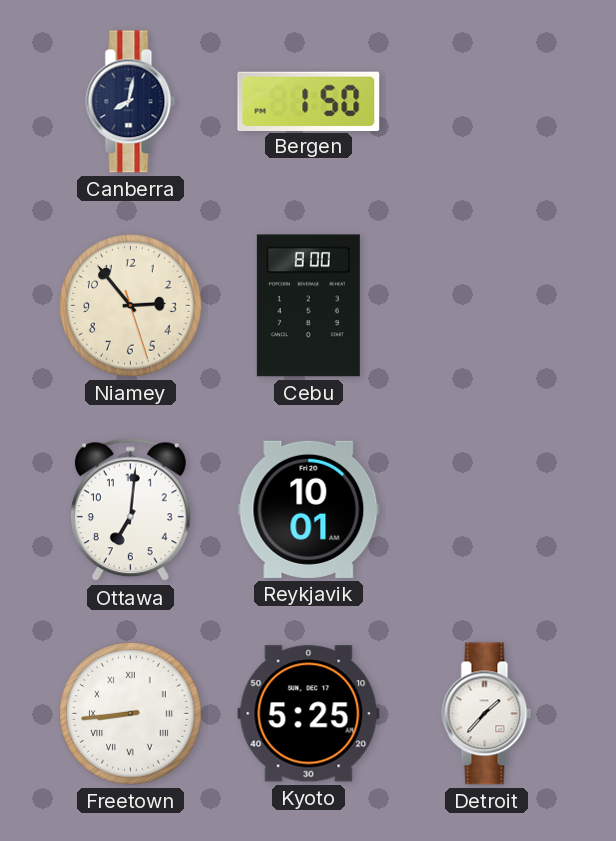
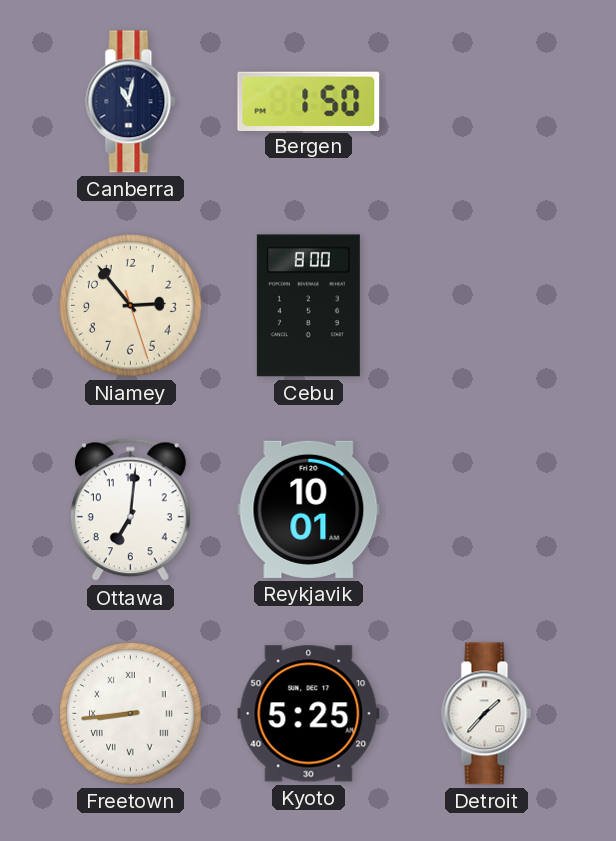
Canberra: 8:02 -> 11:02
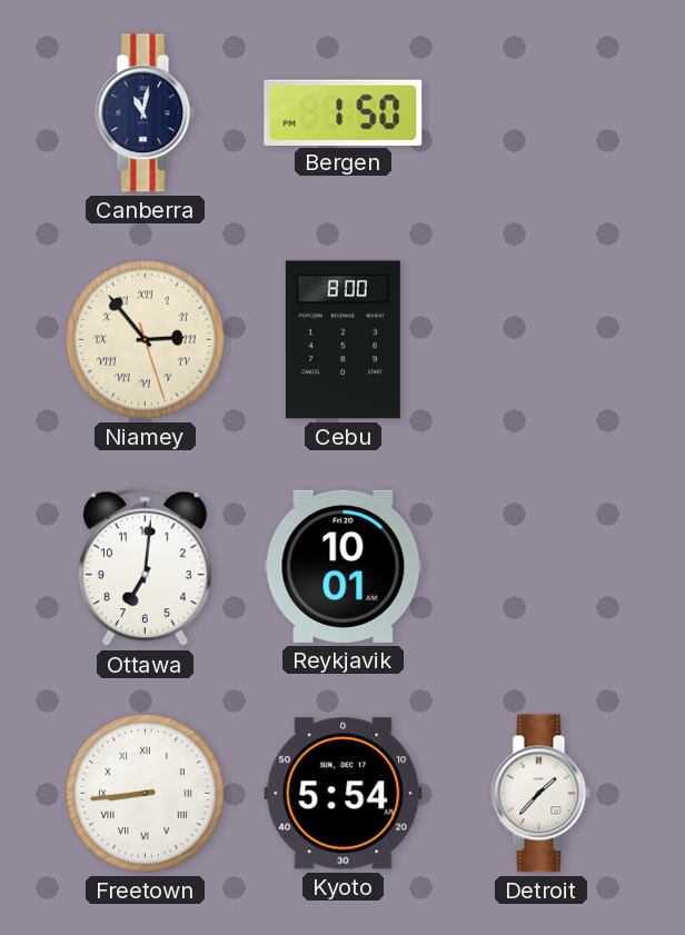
Niamey numerals: Arabic -> Roman
Kyoto: 5:25 -> 5:54
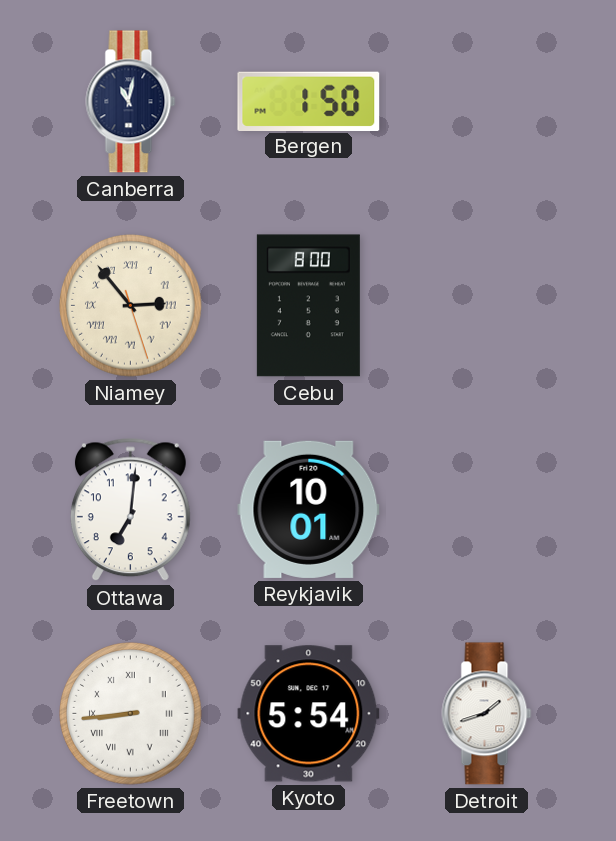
Detroit: 1:37 -> 1:42
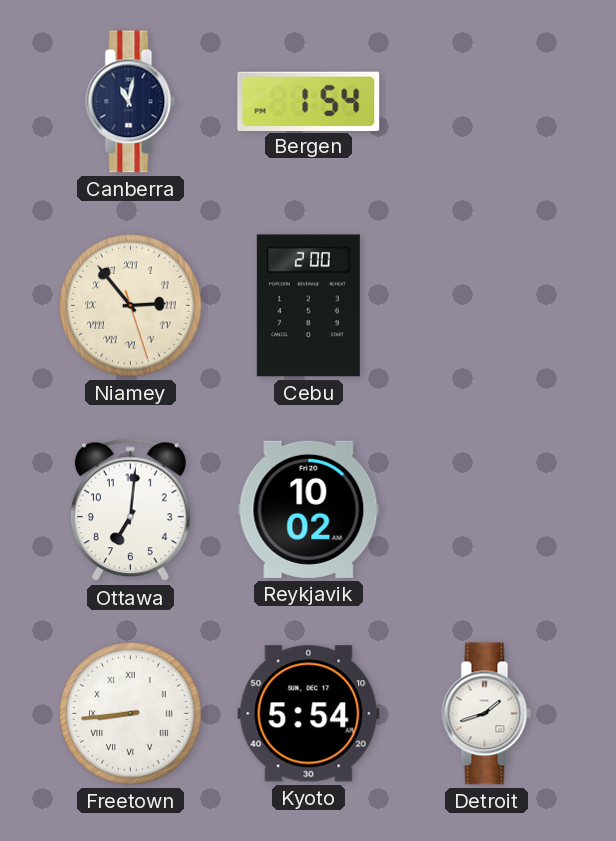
Bergen: 1:50 -> 1:54
Cebu: 8:00 -> 2:00
Reykjavik: 10:01 -> 10:02
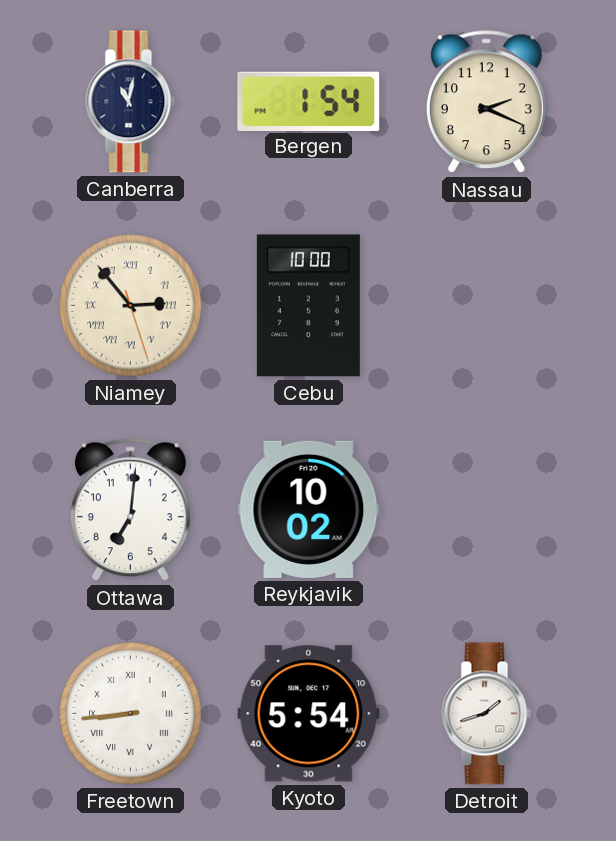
Nassau: none -> 2:19
Cebu: 2:00 -> 10:00
